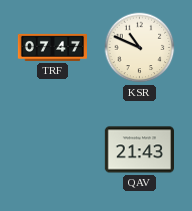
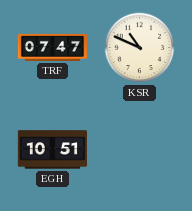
EGH: none -> 10:51
QAV: 21:43 -> none
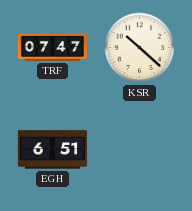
KSR: 10:49 -> 10:22
EGH: 10:51 -> 6:51
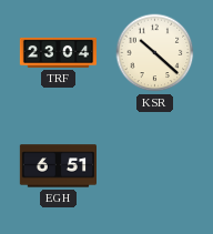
TRF: 07:47 -> 23:04
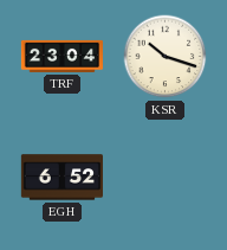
KSR: 10:22 -> 10:18
EGH: 6:51 -> 6:52
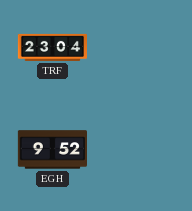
KSR: 10:18 -> none
EGH: 6:52 -> 9:52
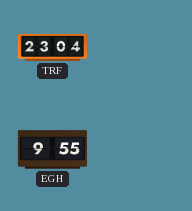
EGH: 9:52 -> 9:55
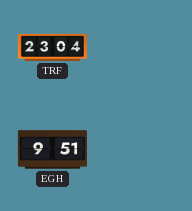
EGH: 9:55 -> 9:51
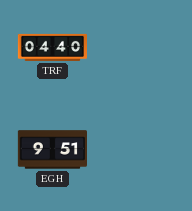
TRF: 23:04 -> 04:40
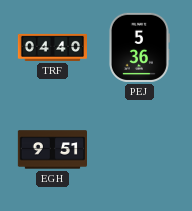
PEJ: none -> 5:36
